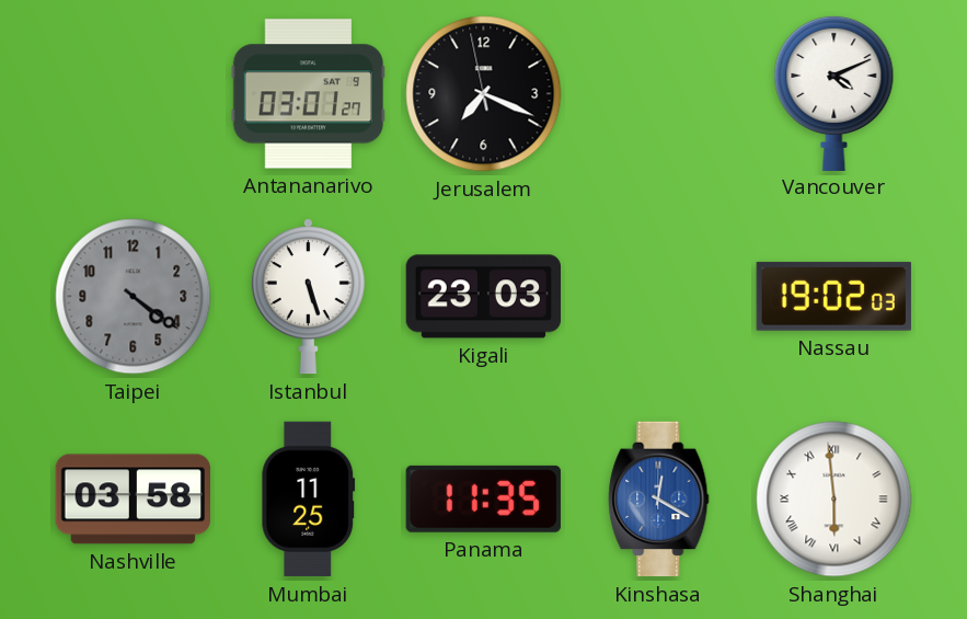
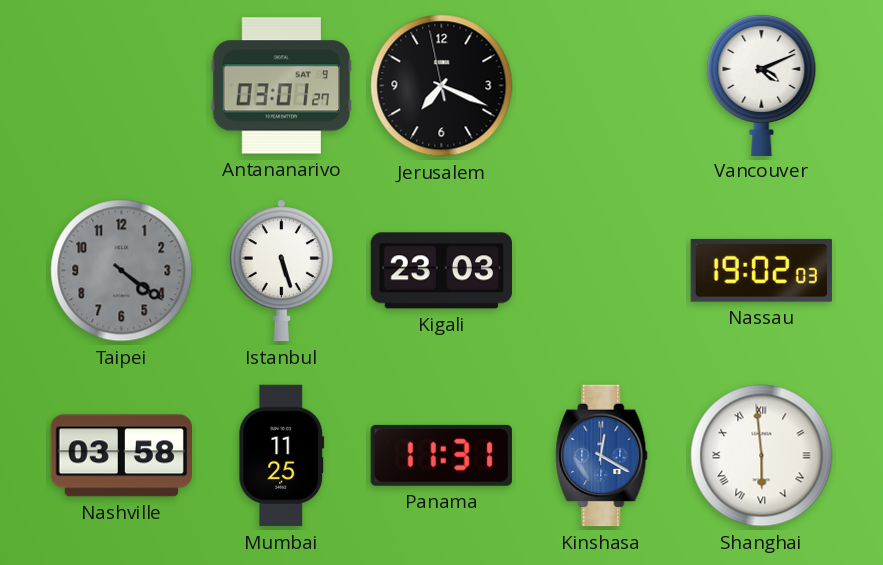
Panama: 11:35 -> 11:31
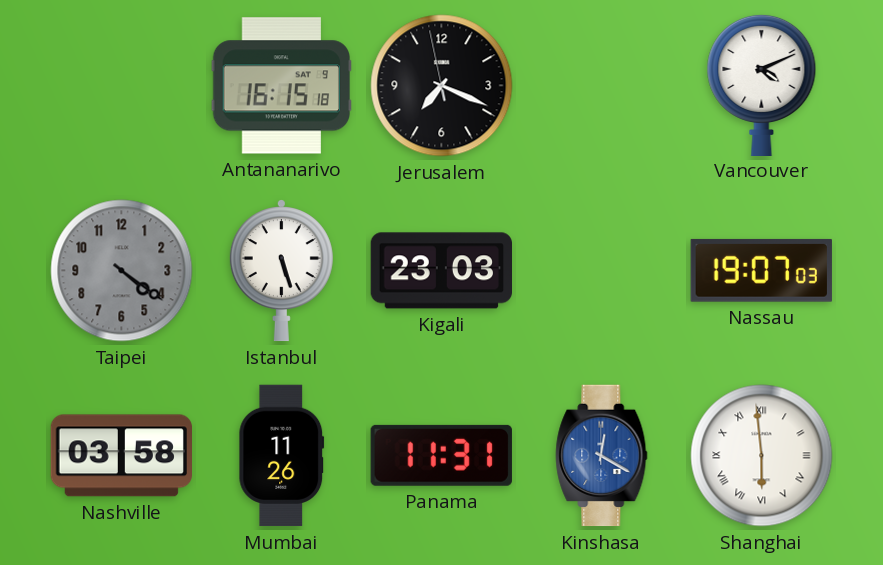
Antananarivo: 03:01 -> 16:15
Nassau: 19:02 -> 19:07
Mumbai: 11:25 -> 11:26
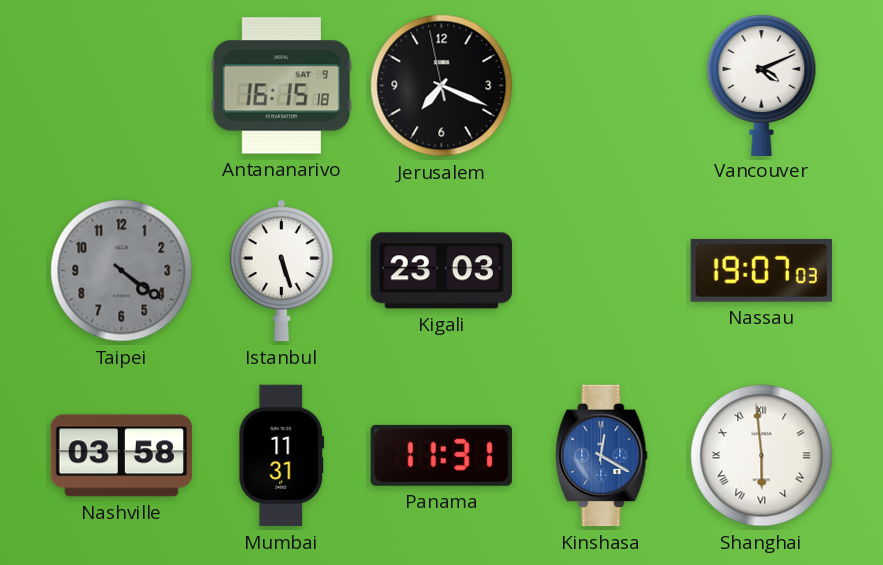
Mumbai: 11:26 -> 11:31
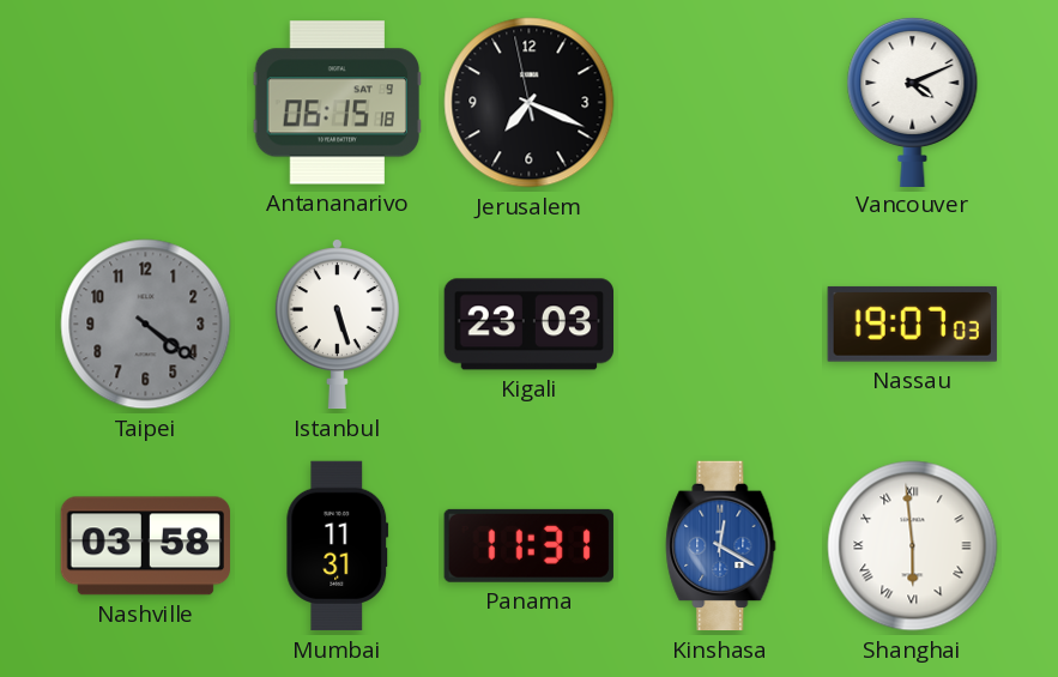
Antananarivo: 16:15 -> 06:15
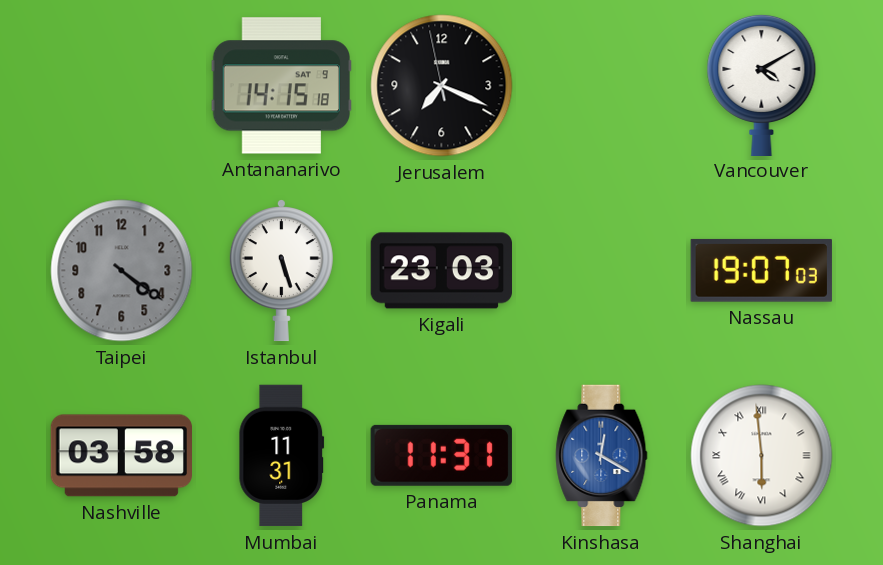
Antananarivo: 06:15 -> 14:15
Vancouver: 4:11 -> 4:10
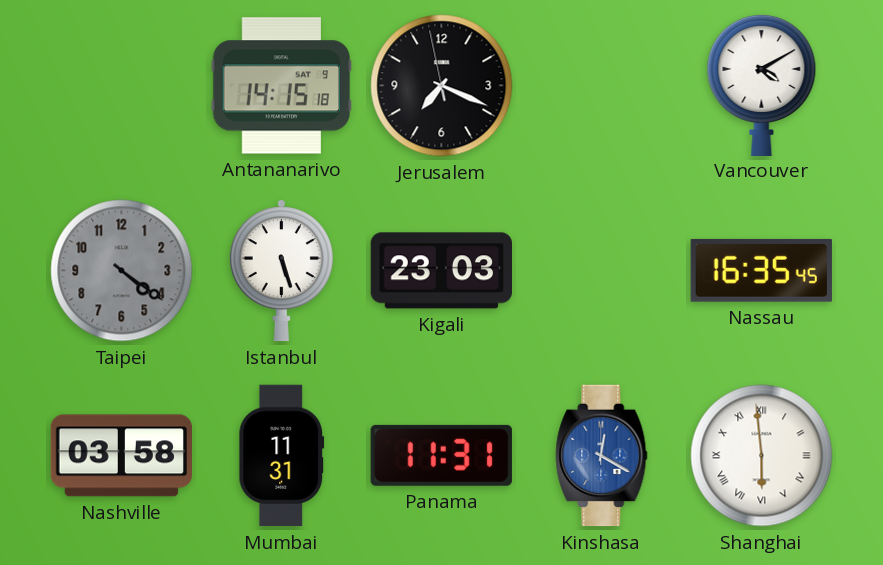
Nassau: 19:07 -> 16:35
